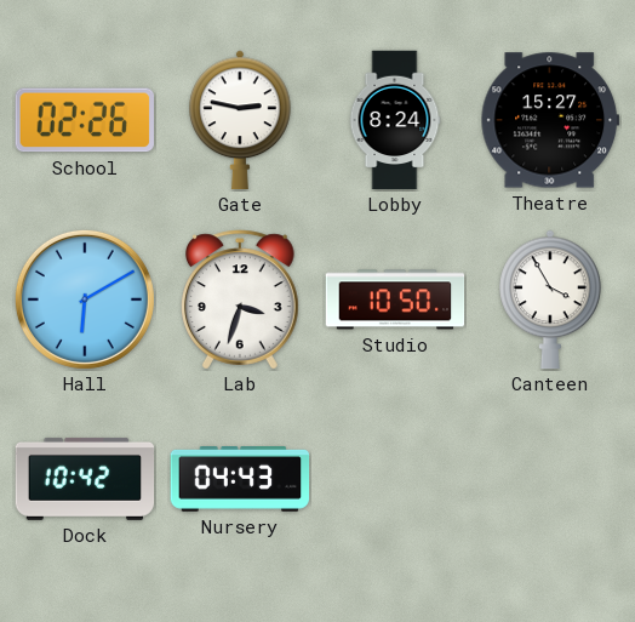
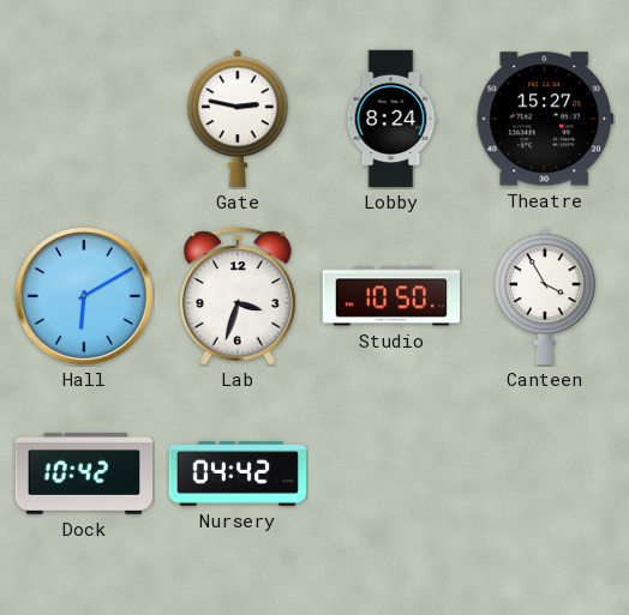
School: 02:26 -> none
Nursery: 04:43 -> 04:42
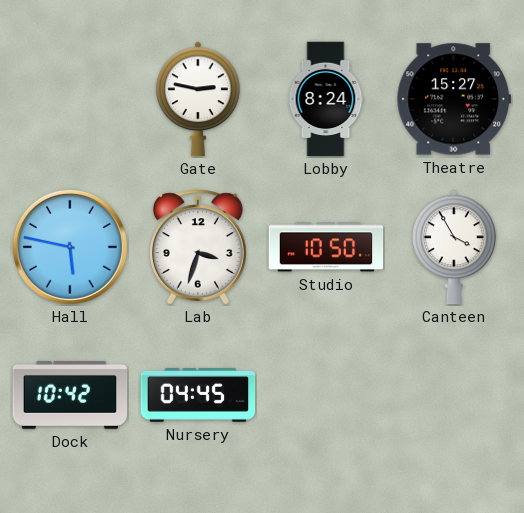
Hall: 6:10 -> 5:47
Nursery: 04:42 -> 04:45
